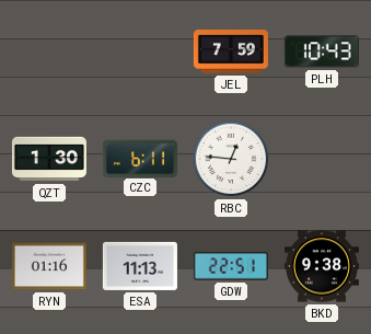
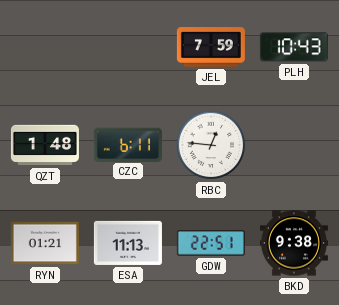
QZT: 1:30 -> 1:48
RYN: 01:16 -> 01:21
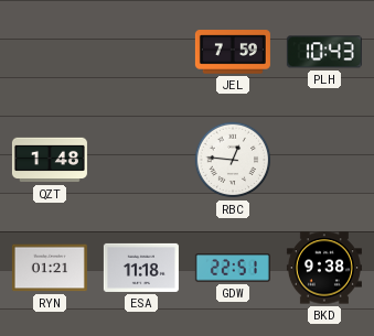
CZC: 6:11 -> none
ESA: 11:13 -> 11:18
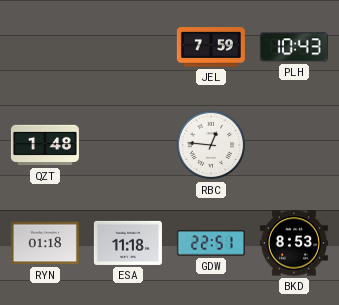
RYN: 01:21 -> 01:18
BKD: 9:38 -> 8:53
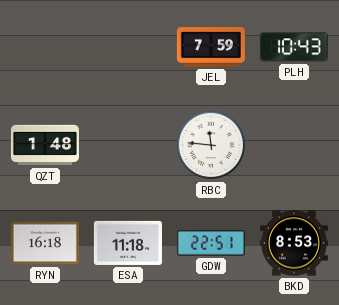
RBC: 12:46 -> 11:46
RYN: 01:18 -> 16:18
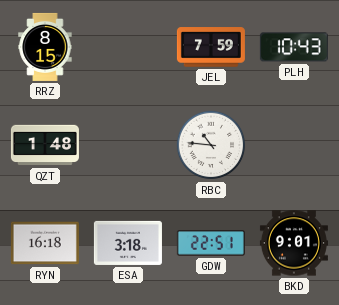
RRZ: none -> 8:15
RBC: 11:46 -> 10:46
ESA: 11:18 -> 3:18
BKD: 8:53 -> 9:01
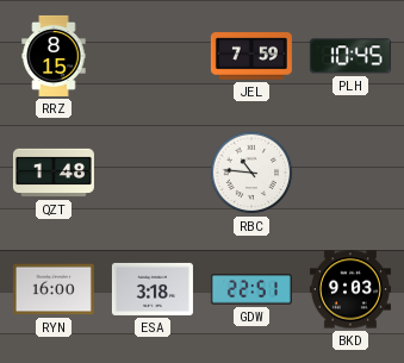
PLH: 10:43 -> 10:45
RYN: 16:18 -> 16:00
BKD: 9:01 -> 9:03
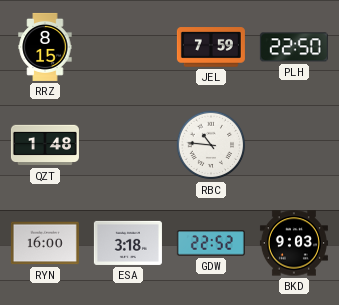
PLH: 10:45 -> 22:50
GDW: 22:51 -> 22:52
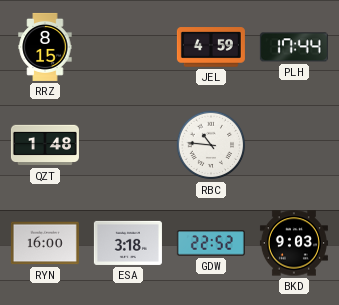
JEL: 7:59 -> 4:59
PLH: 22:50 -> 17:44
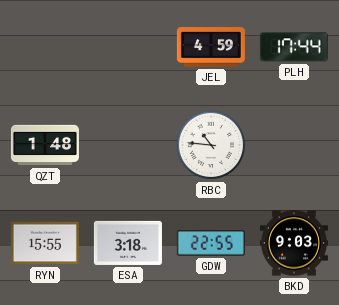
RRZ: 8:15 -> none
RYN: 16:00 -> 15:55
GDW: 22:52 -> 22:55
